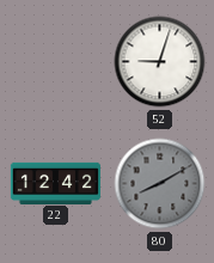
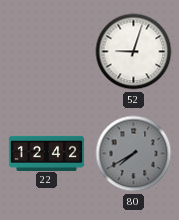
80: 8:10 -> 7:40
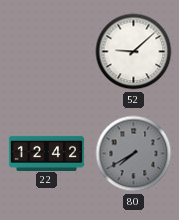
52: 9:03 -> 9:08
